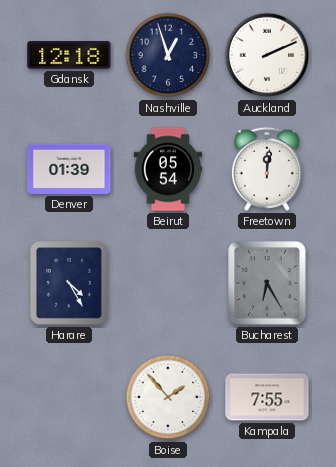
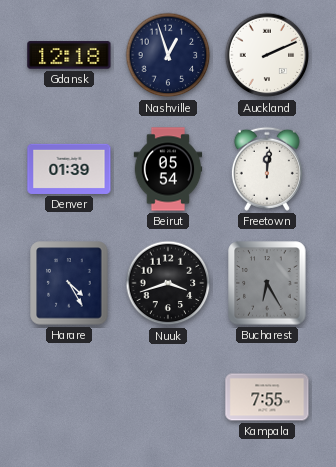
Nuuk: none -> 3:42
Boise: 1:53 -> none
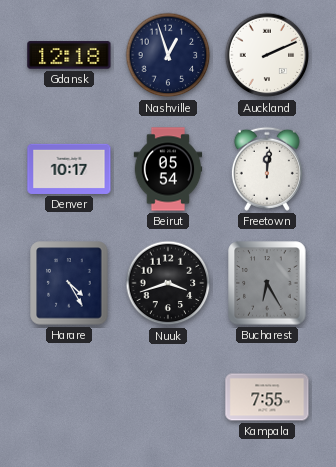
Denver: 01:39 -> 10:17
